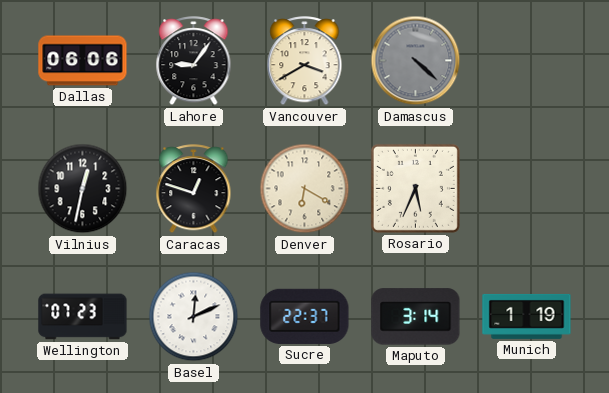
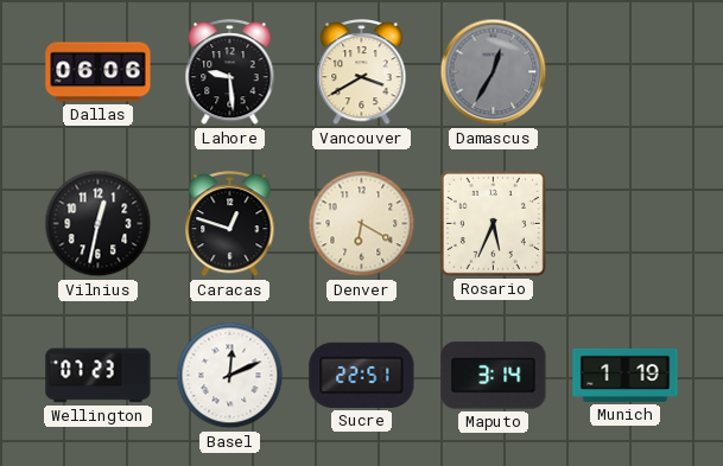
Lahore: 9:06 -> 9:29
Damascus: 4:22 -> 12:35
Sucre: 22:37 -> 22:51
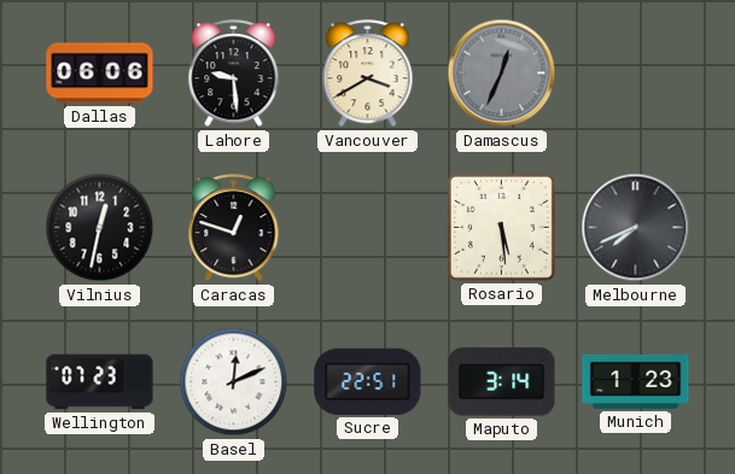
Damascus: 12:35 -> 12:34
Denver: 6:20 -> none
Rosario: 5:34 -> 5:29
Melbourne: none -> 7:41
Munich: 1:19 -> 1:23
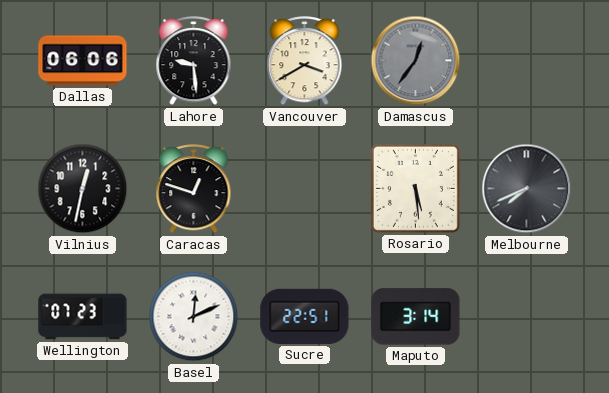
Damascus: 12:34 -> 12:36
Munich: 1:23 -> none
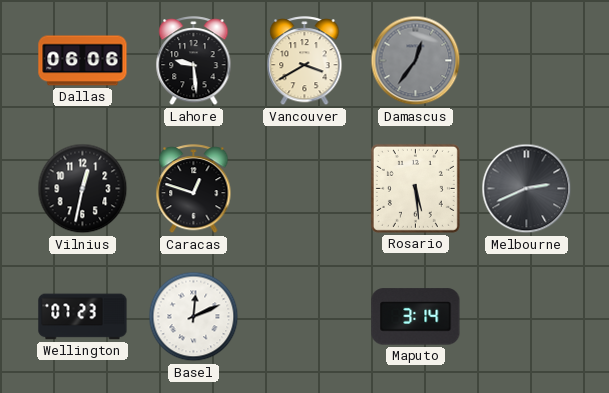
Melbourne: 7:41 -> 2:41
Sucre: 22:51 -> none
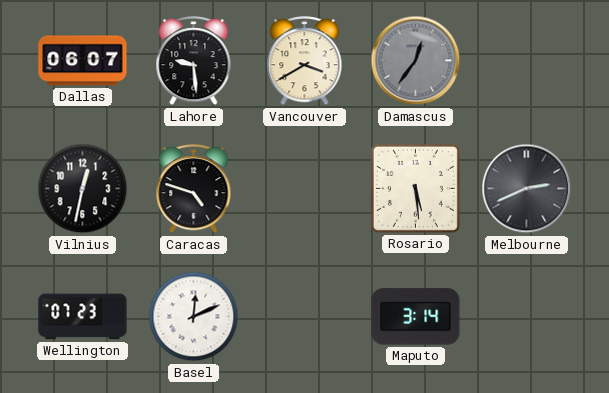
Dallas: 06:06 -> 06:07
Caracas: 12:48 -> 4:48
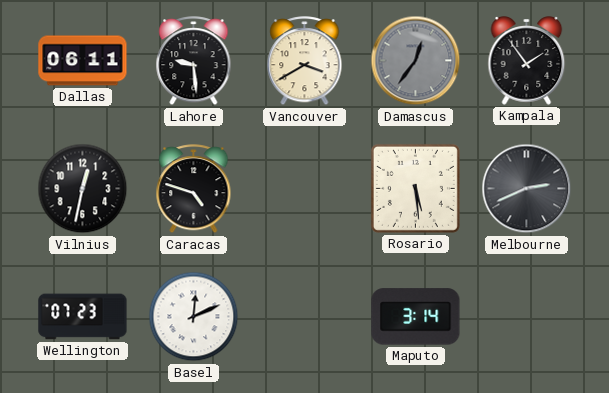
Dallas: 06:07 -> 06:11
Kampala: none -> 1:54
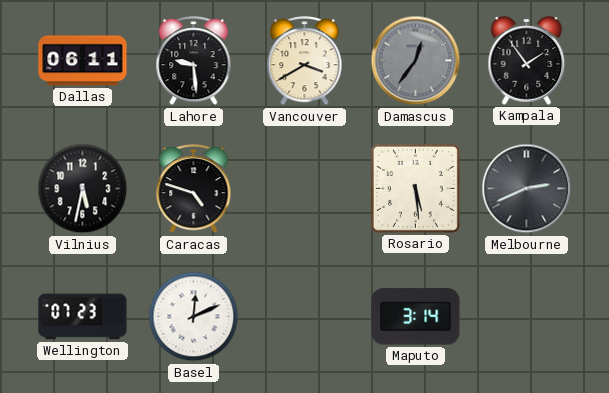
Vilnius: 12:32 -> 5:32
